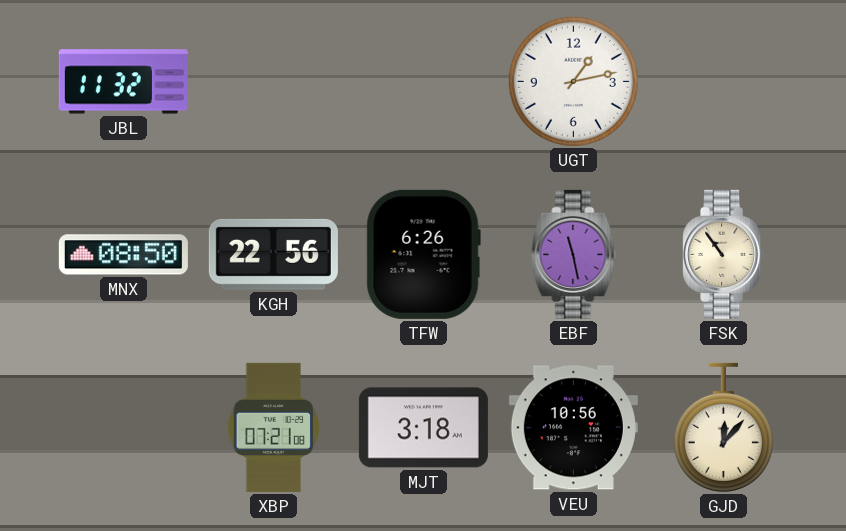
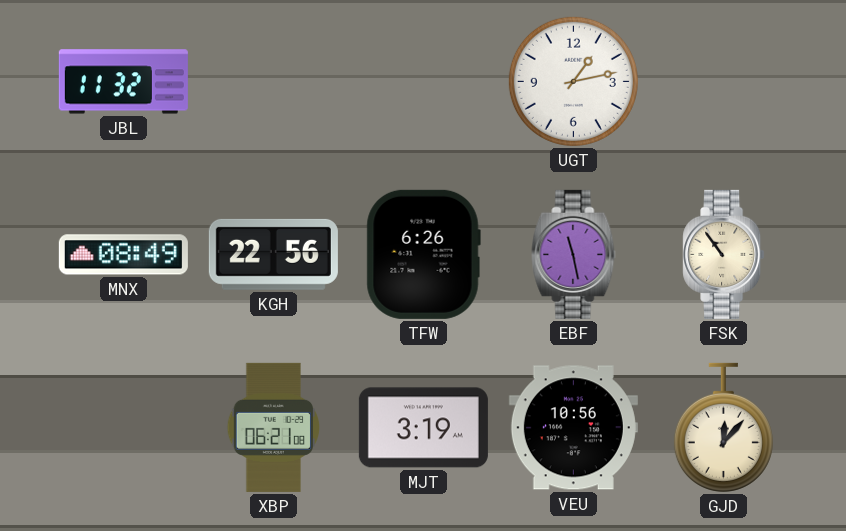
MNX: 08:50 -> 08:49
XBP: 07:21 -> 06:21
MJT: 3:18 -> 3:19
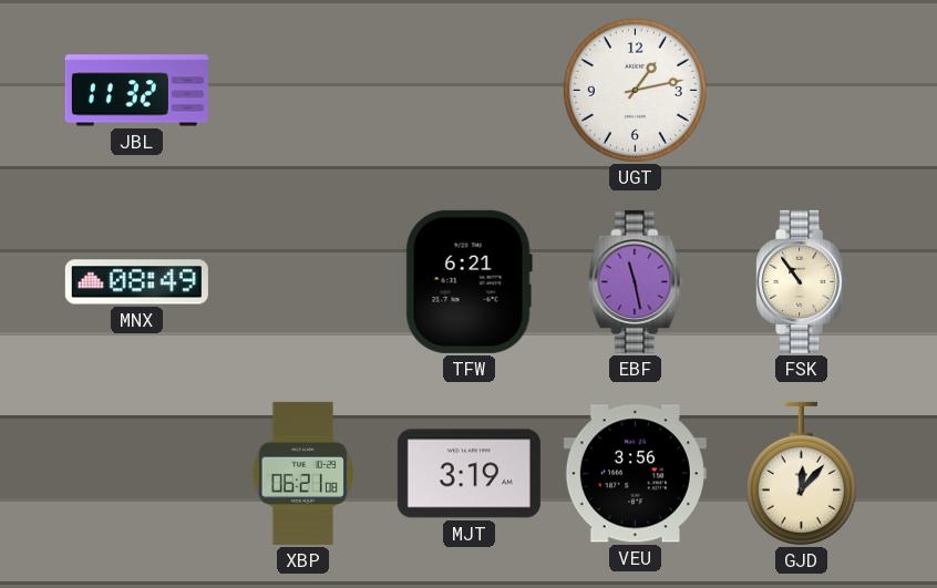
KGH: 22:56 -> none
TFW: 6:26 -> 6:21
VEU: 10:56 -> 3:56
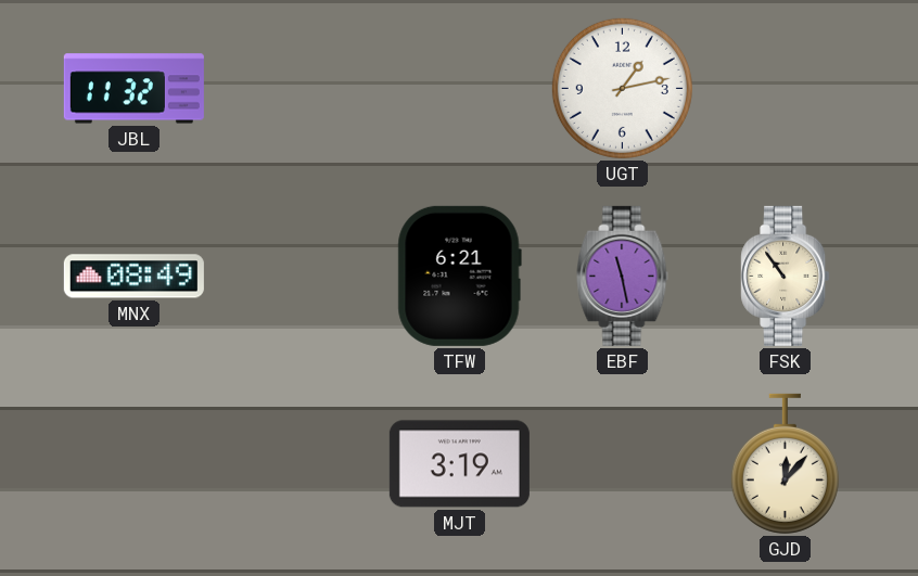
XBP: 06:21 -> none
VEU: 3:56 -> none
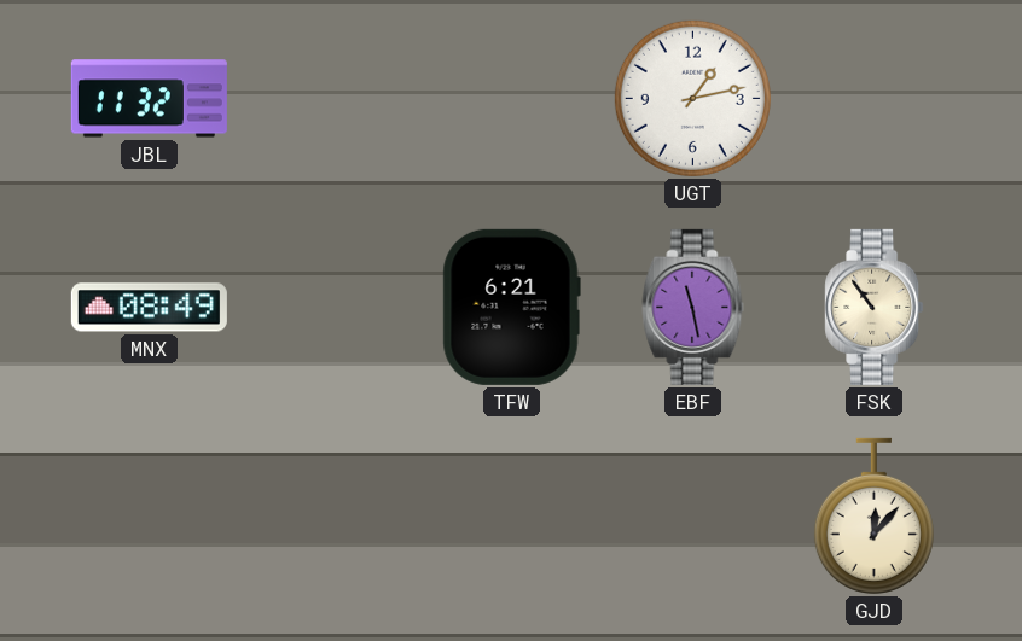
MJT: 3:19 -> none
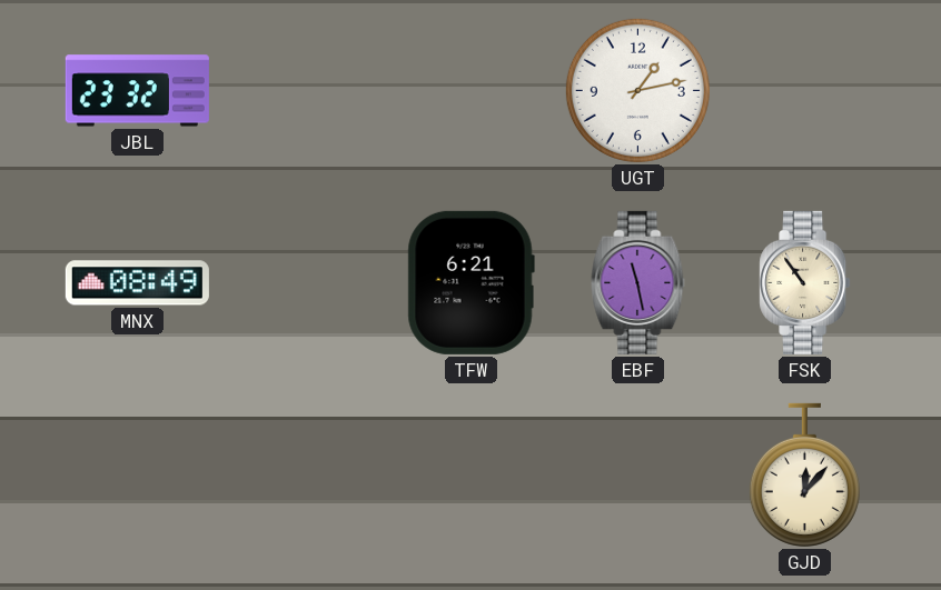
JBL: 11:32 -> 23:32
